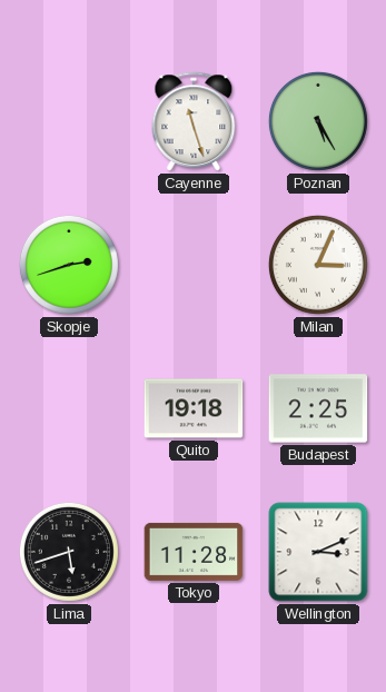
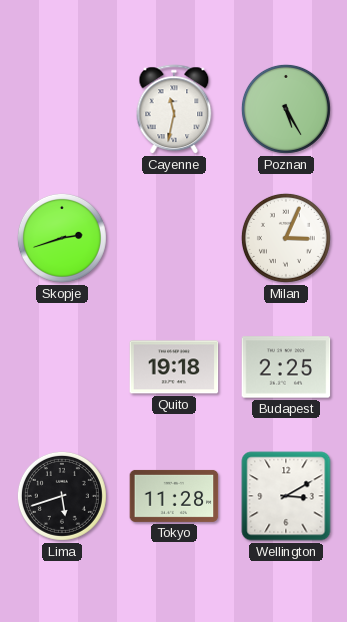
Cayenne: 11:27 -> 11:32
Wellington: 3:11 -> 3:10
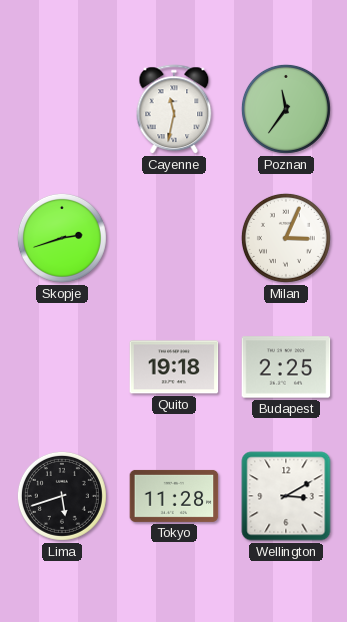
Poznan: 5:25 -> 11:36
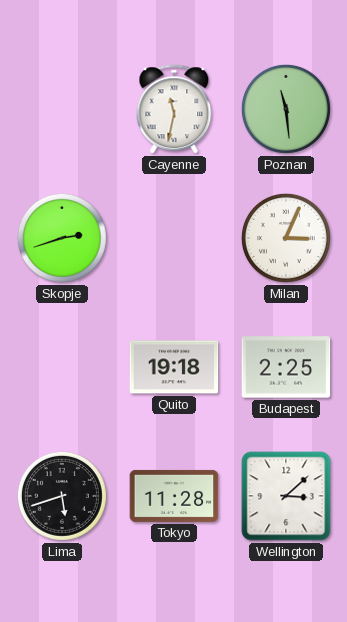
Poznan: 11:36 -> 11:29
Wellington: 3:10 -> 3:08
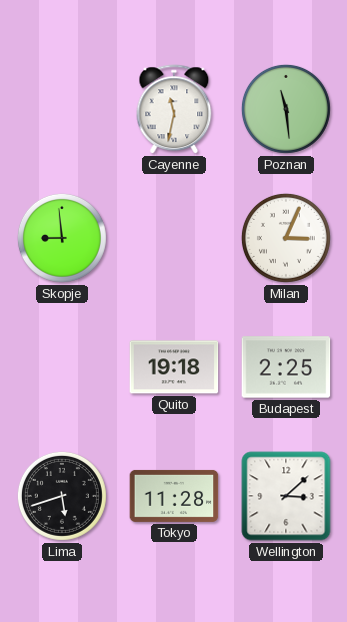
Skopje: 2:42 -> 8:59
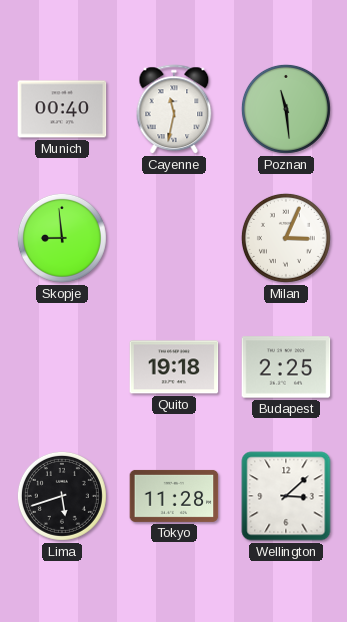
Munich: none -> 00:40
